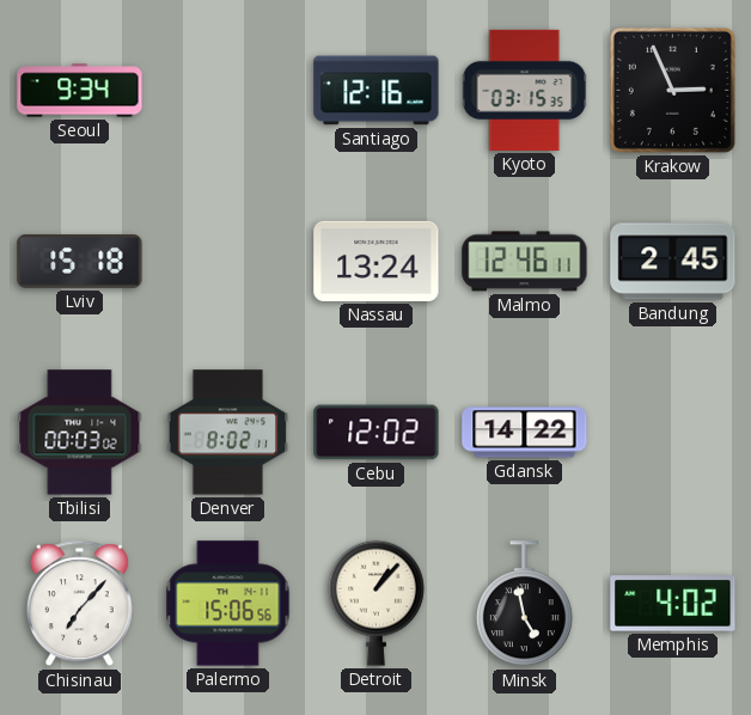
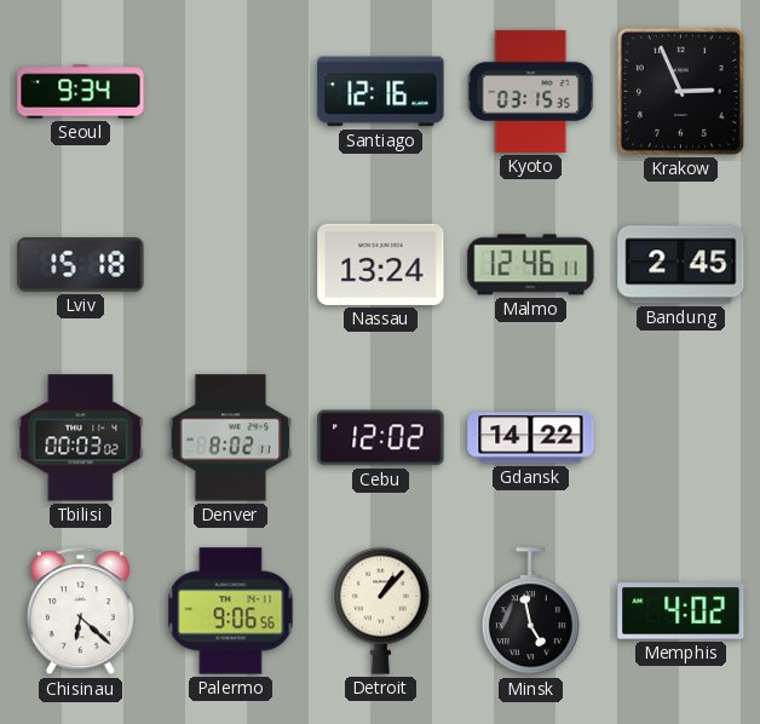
Chisinau: 7:07 -> 6:22
Palermo: 15:06 -> 9:06
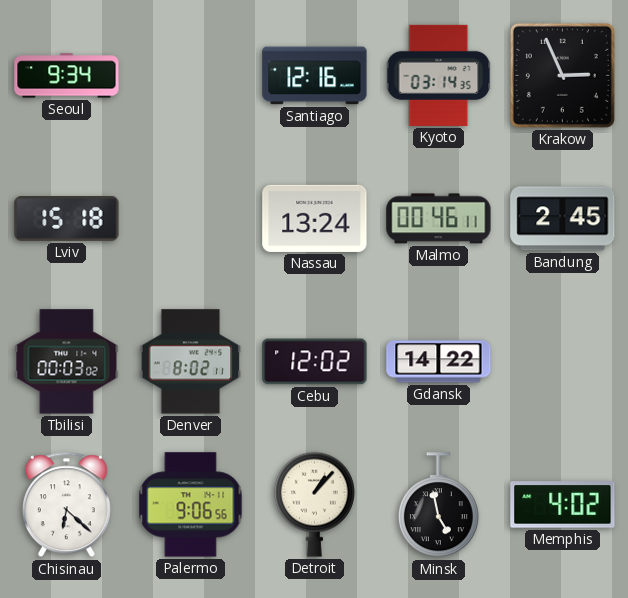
Kyoto: 03:15 -> 03:14
Malmo: 12:46 -> 00:46
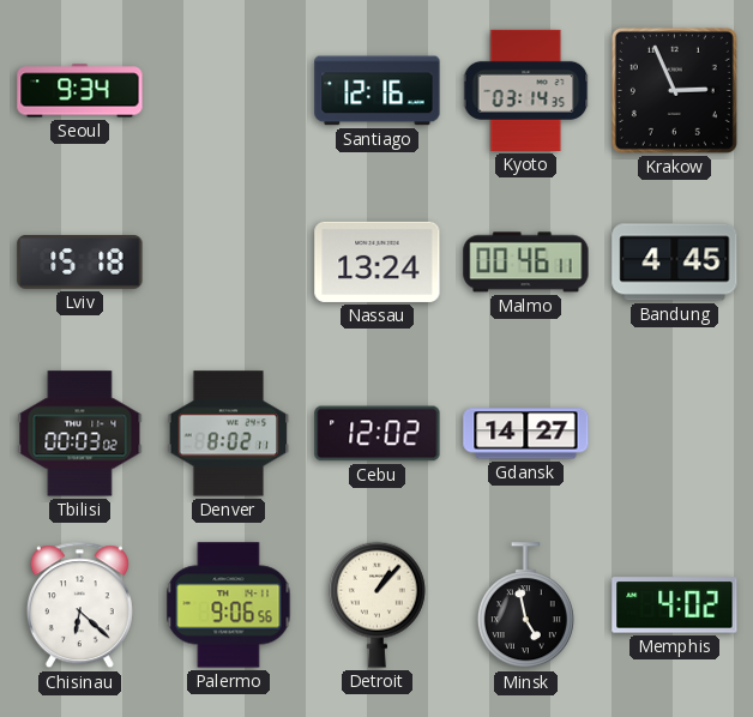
Bandung: 2:45 -> 4:45
Gdansk: 14:22 -> 14:27
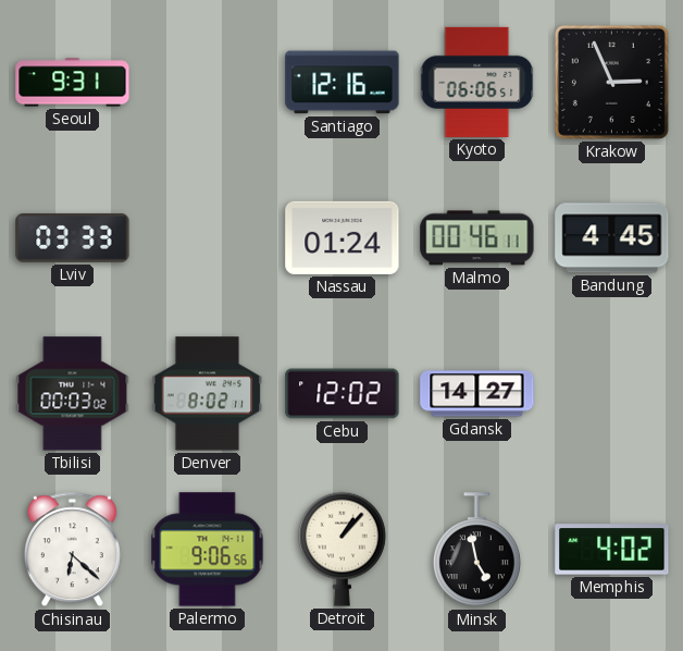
Seoul: 9:34 -> 9:31
Kyoto: 03:14 -> 06:06
Lviv: 15:18 -> 03:33
Nassau: 13:24 -> 01:24
